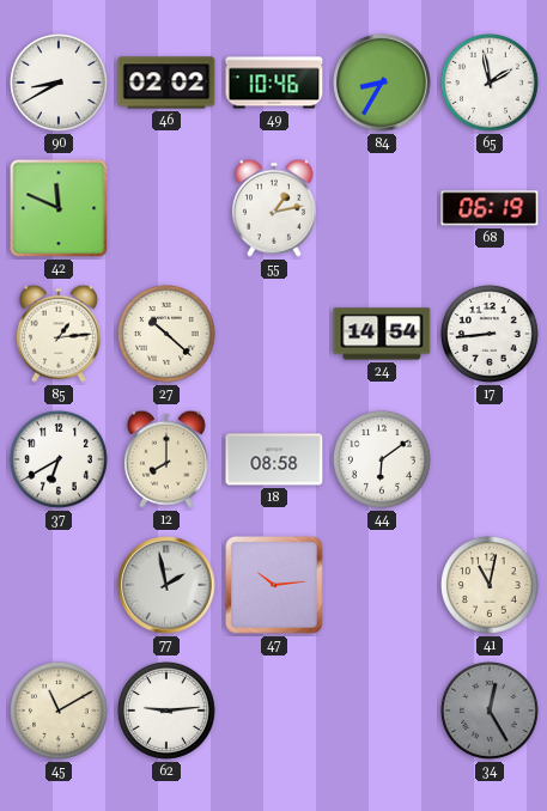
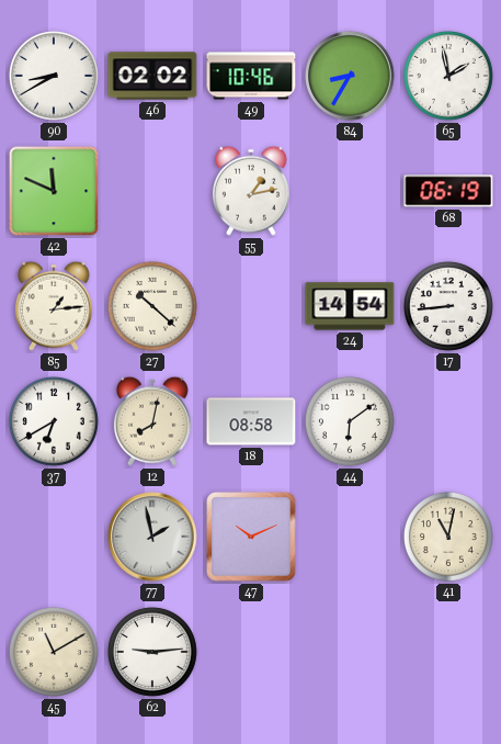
12: 8:00 -> 8:02
47: 10:14 -> 10:11
34: 12:25 -> none
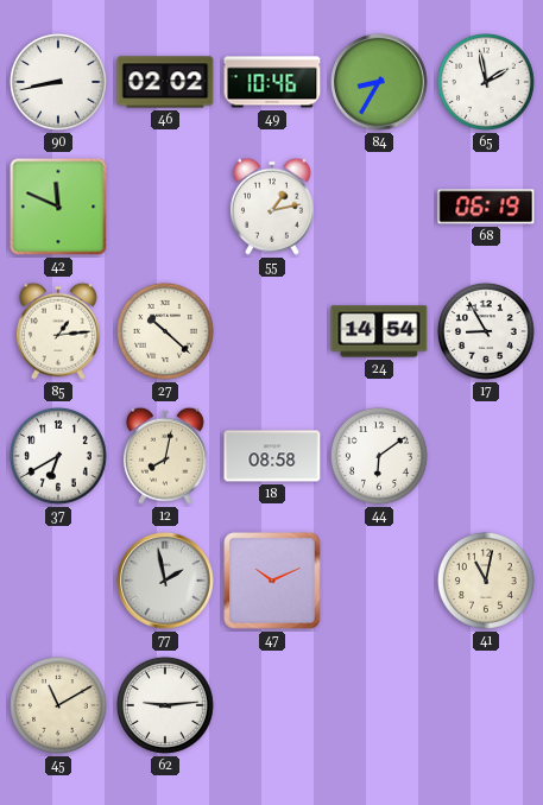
90: 8:40 -> 8:43
17: 8:44 -> 8:55
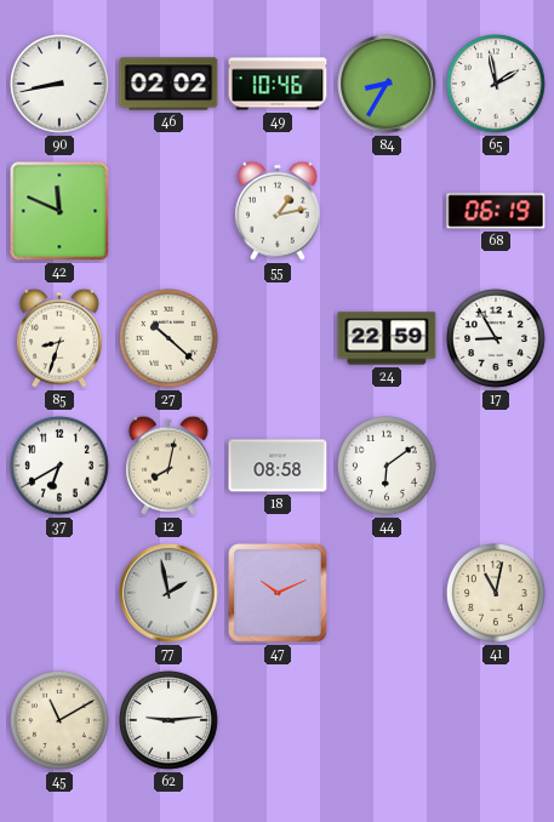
85: 1:14 -> 8:33
24: 14:54 -> 22:59
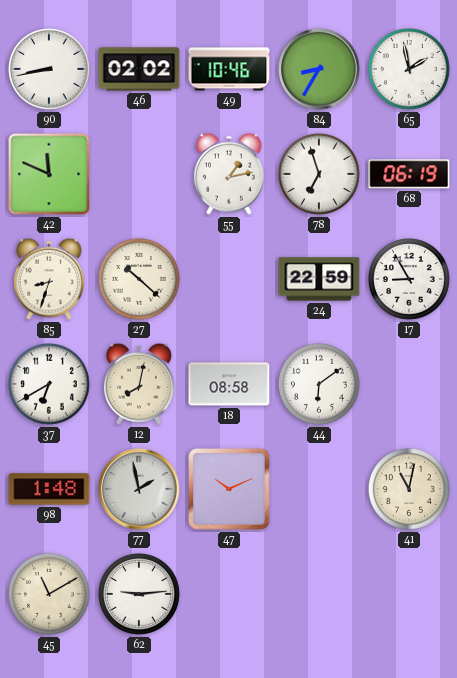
78: none -> 6:57
98: none -> 1:48
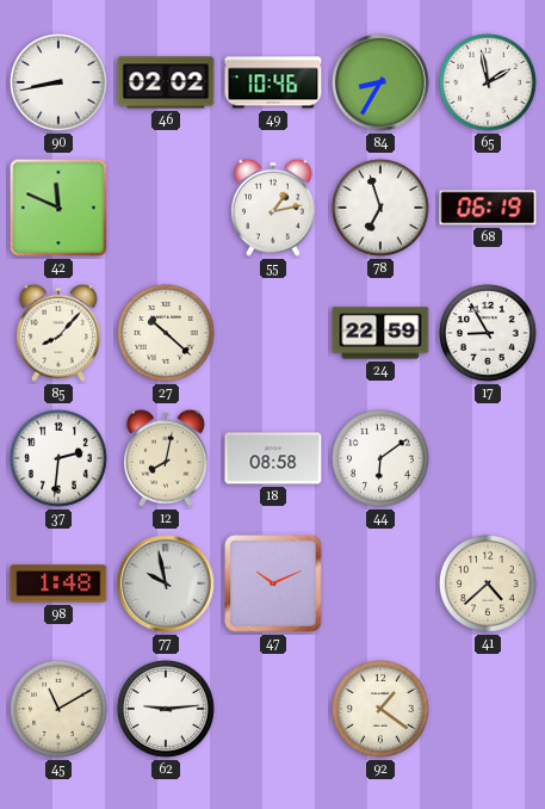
85: 8:33 -> 8:07
37: 6:40 -> 2:31
77: 1:58 -> 9:58
41: 11:02 -> 4:38
92: none -> 1:21
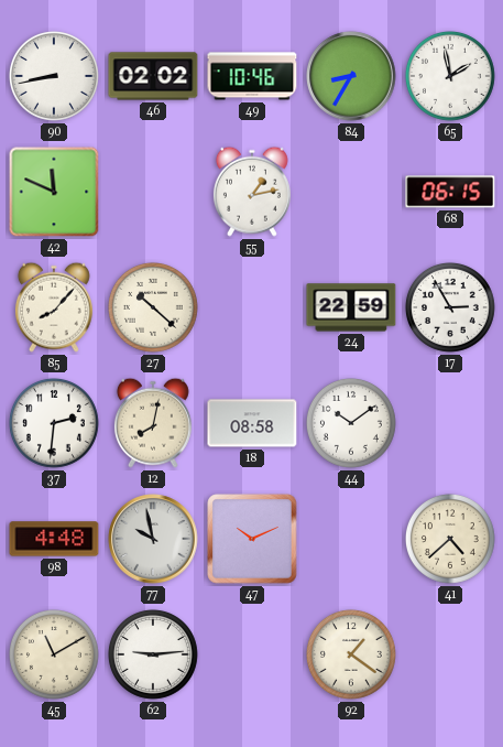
78: 6:57 -> none
68: 06:19 -> 06:15
17: 8:55 -> 2:55
44: 6:09 -> 10:09
98: 1:48 -> 4:48
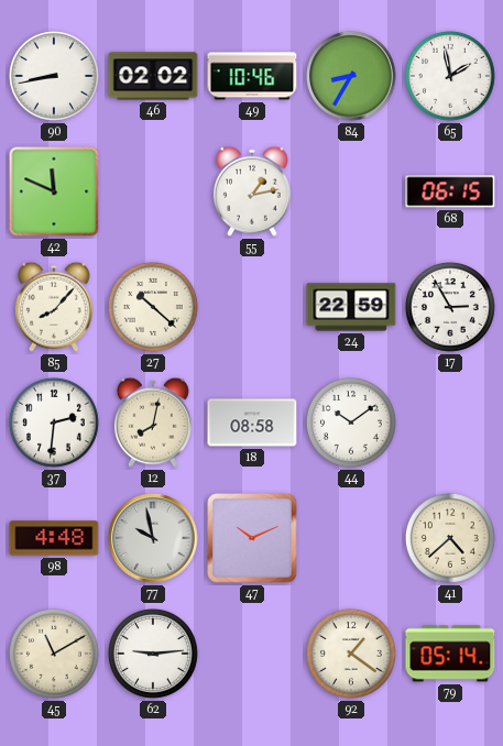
79: none -> 05:14
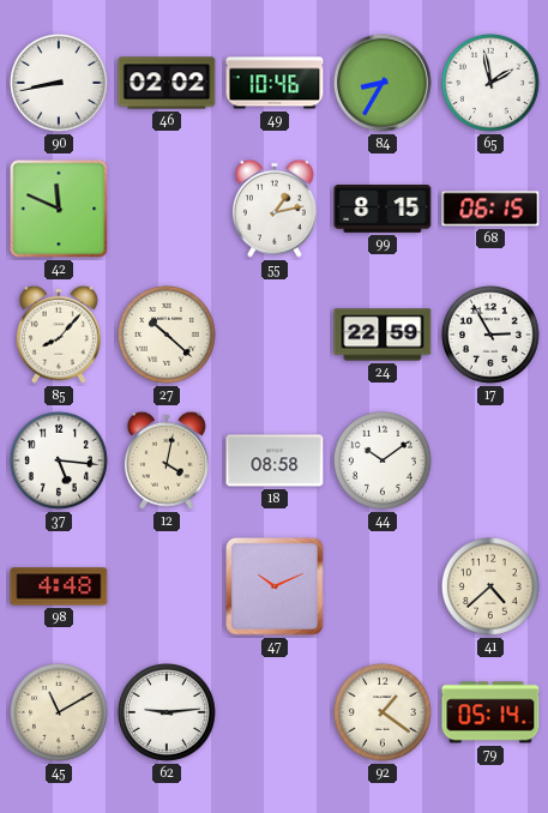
99: none -> 8:15
37: 2:31 -> 5:16
12: 8:02 -> 4:02
77: 9:58 -> none
